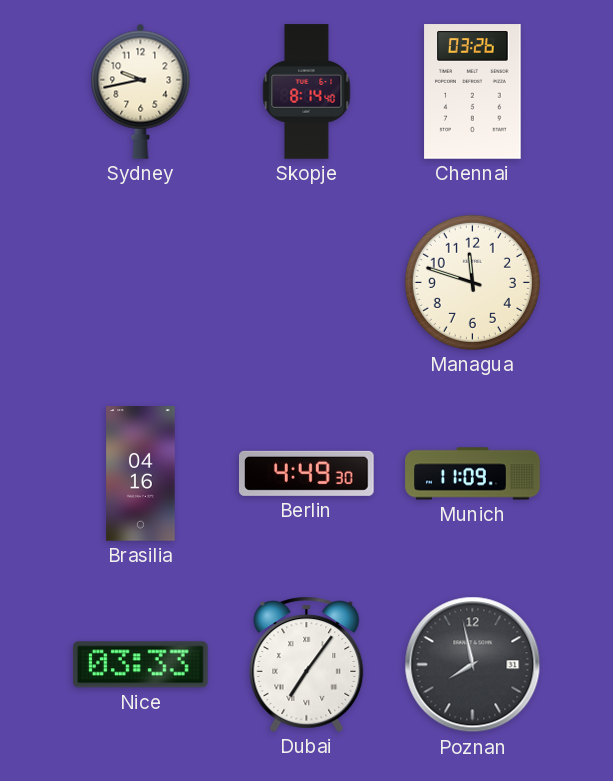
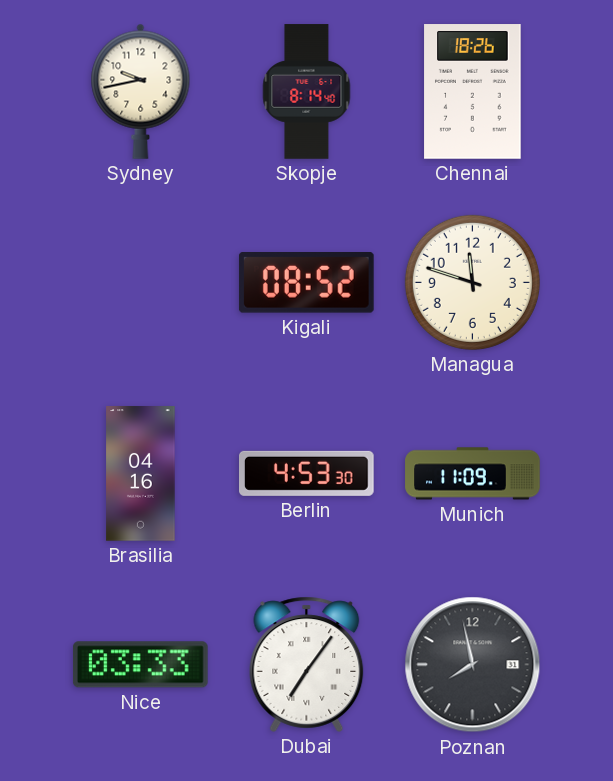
Chennai: 03:26 -> 18:26
Kigali: none -> 08:52
Berlin: 4:49 -> 4:53
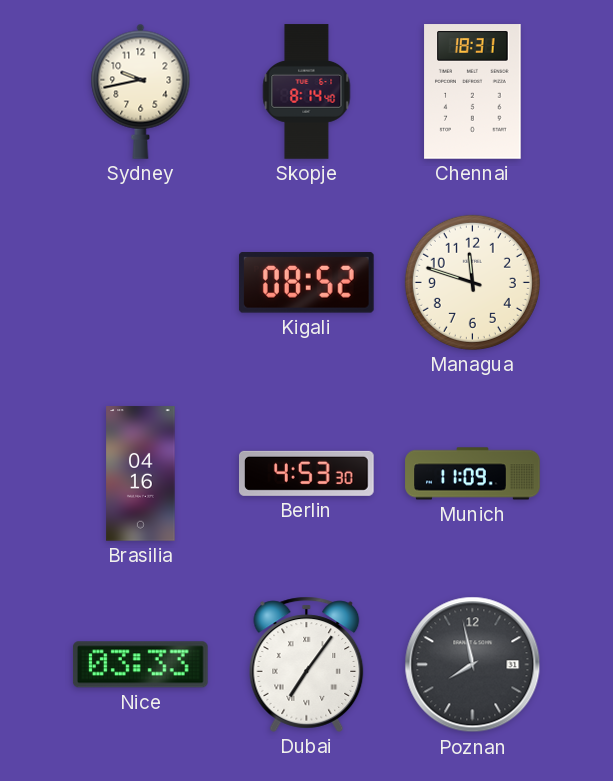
Chennai: 18:26 -> 18:31
